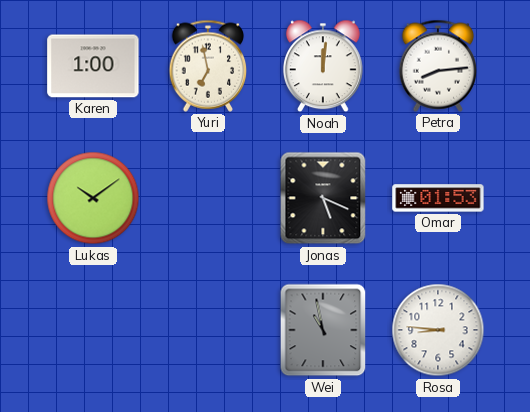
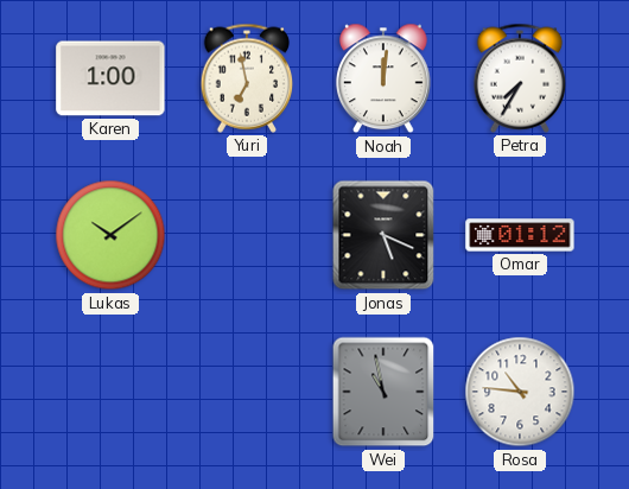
Petra: 8:14 -> 7:35
Omar: 01:53 -> 01:12
Rosa: 8:46 -> 10:46
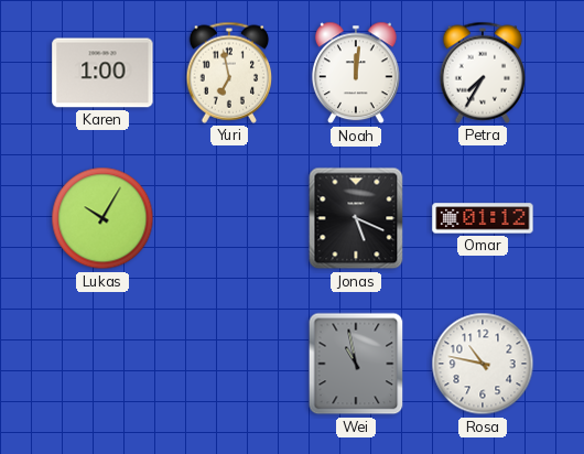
Lukas: 10:09 -> 10:05
Rosa: 10:46 -> 10:47
